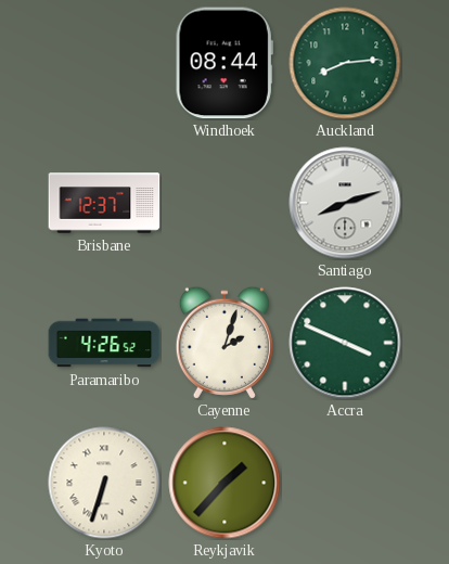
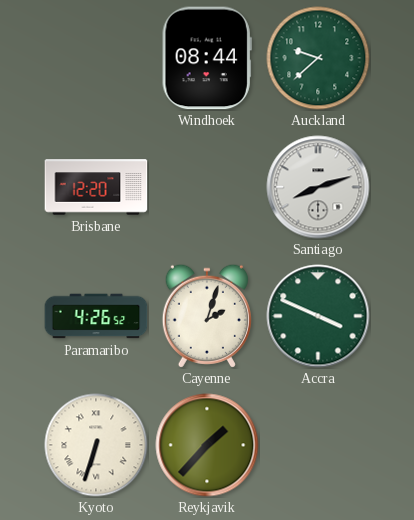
Auckland: 8:14 -> 9:38
Brisbane: 12:37 -> 12:20
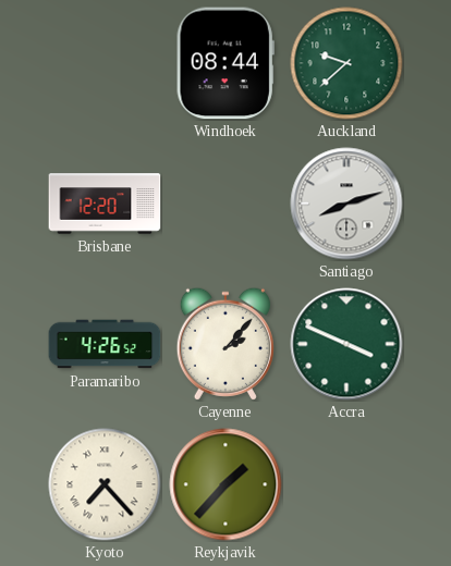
Cayenne: 2:03 -> 2:07
Kyoto: 6:33 -> 7:23
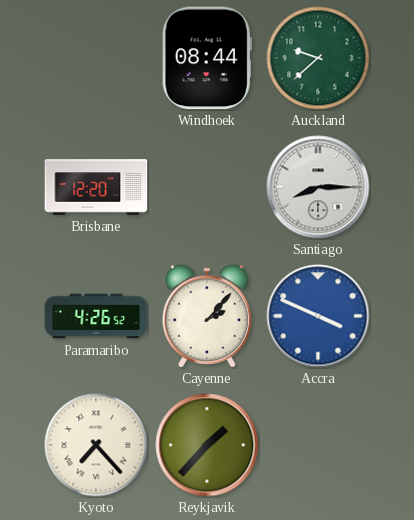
Santiago: 8:12 -> 8:15
Accra dial: green -> blue
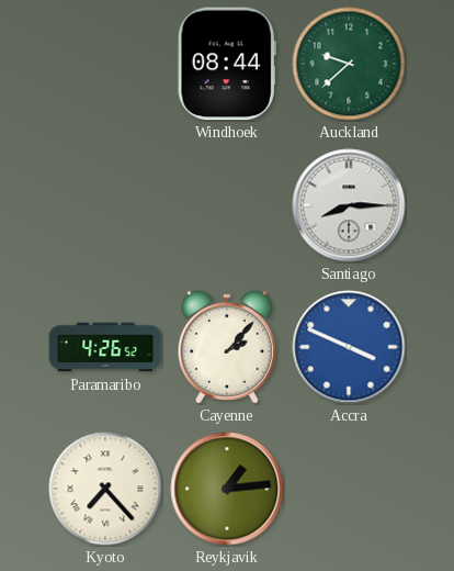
Brisbane: 12:20 -> none
Reykjavik: 1:37 -> 1:14
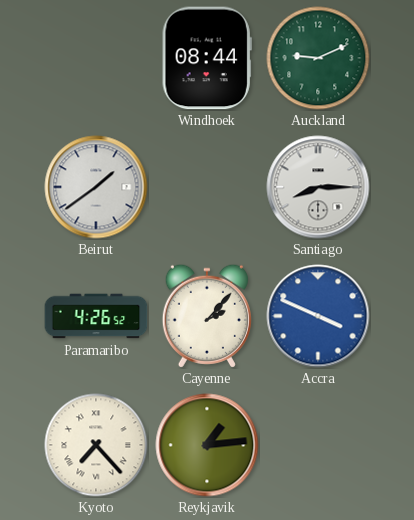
Auckland: 9:38 -> 9:11
Beirut: none -> 1:39
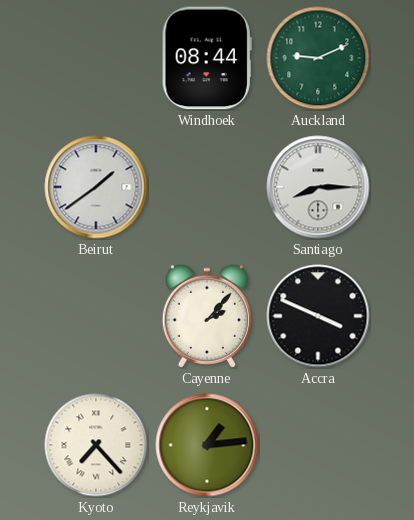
Paramaribo: 4:26 -> none
Accra dial: blue -> black
